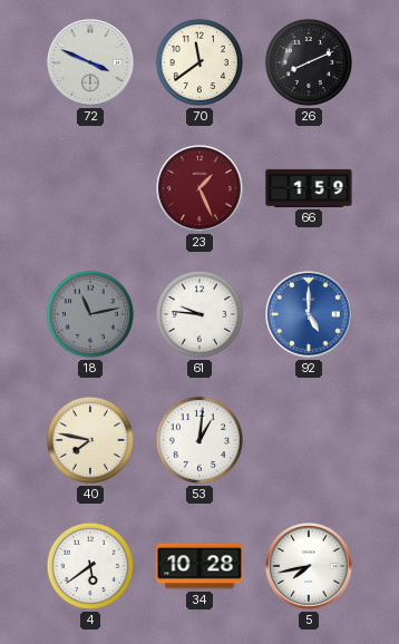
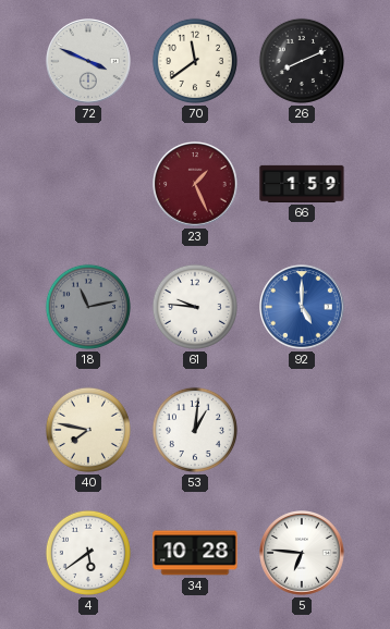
5: 7:43 -> 6:46
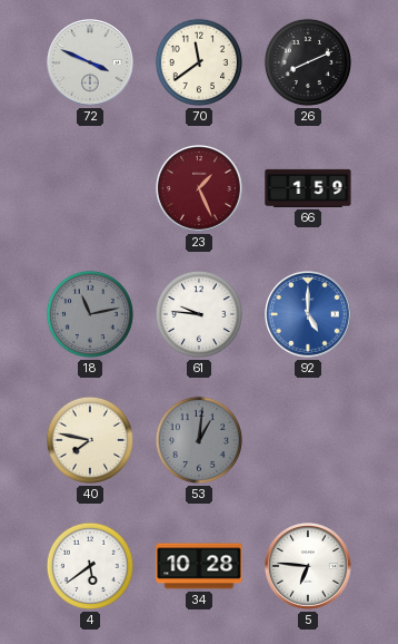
53 dial: white -> grey
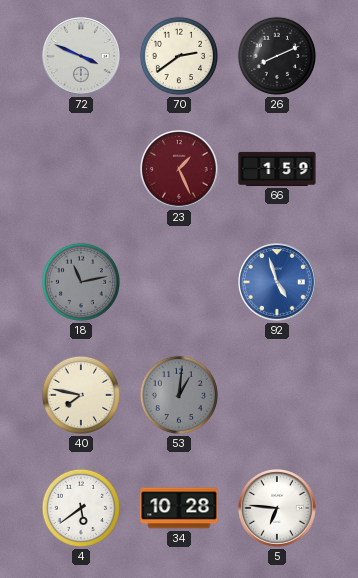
70: 11:39 -> 2:39
61: 9:46 -> none
92: 5:00 -> 4:57
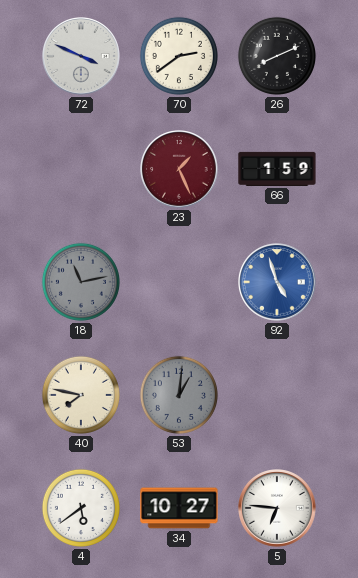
34: 10:28 -> 10:27
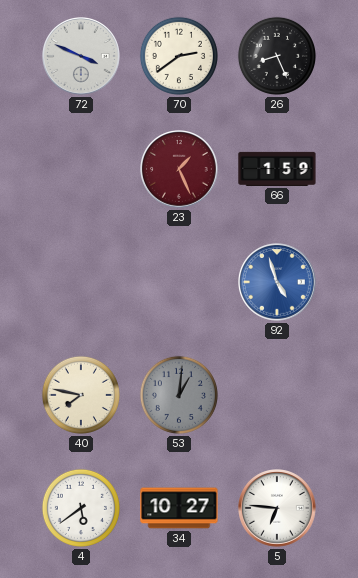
26: 8:11 -> 8:26
18: 11:13 -> none
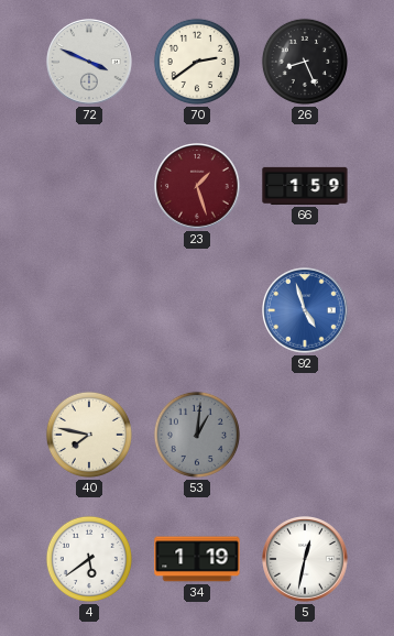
23: 1:26 -> 1:27
34: 10:27 -> 1:19
5: 6:46 -> 12:32
